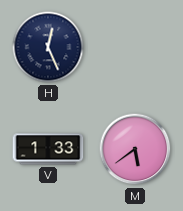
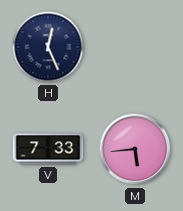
V: 1:33 -> 7:33
M: 5:39 -> 5:44
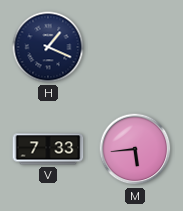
H: 12:26 -> 1:19
